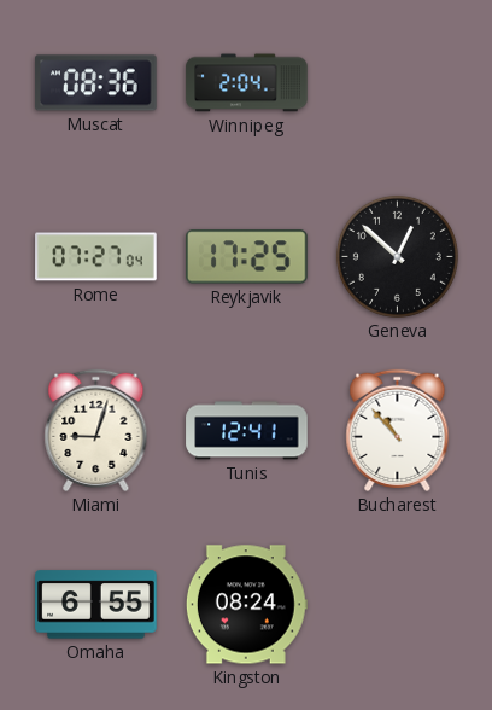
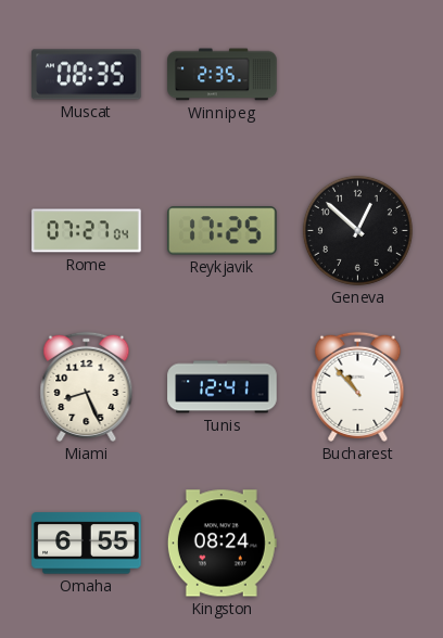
Muscat: 08:36 -> 08:35
Winnipeg: 2:04 -> 2:35
Miami: 9:03 -> 8:26
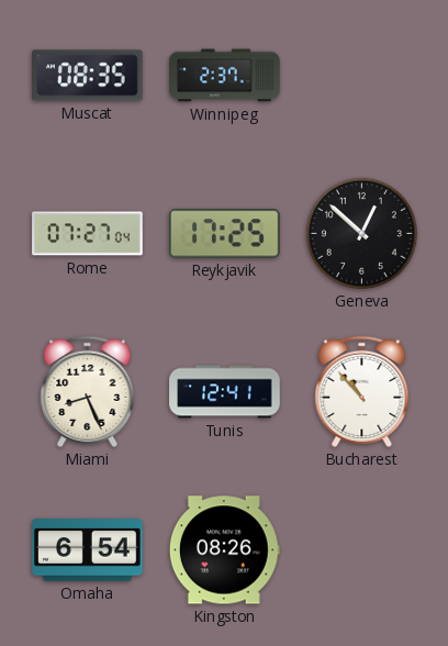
Winnipeg: 2:35 -> 2:37
Omaha: 6:55 -> 6:54
Kingston: 08:24 -> 08:26
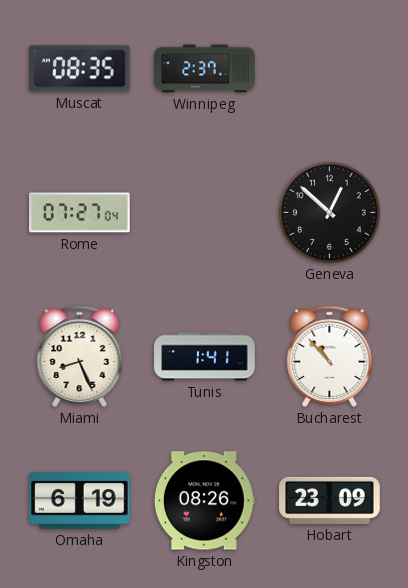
Reykjavik: 17:25 -> none
Tunis: 12:41 -> 1:41
Omaha: 6:54 -> 6:19
Hobart: none -> 23:09
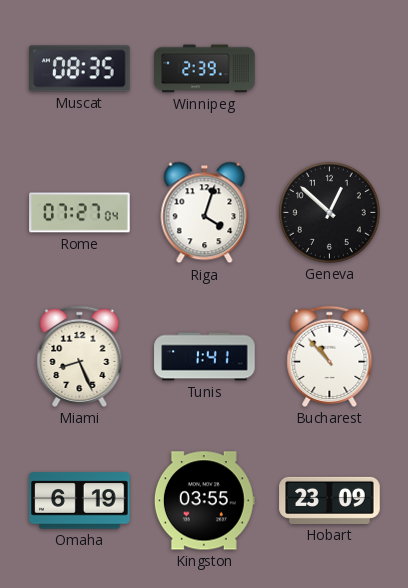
Winnipeg: 2:37 -> 2:39
Riga: none -> 4:03
Kingston: 08:26 -> 03:55
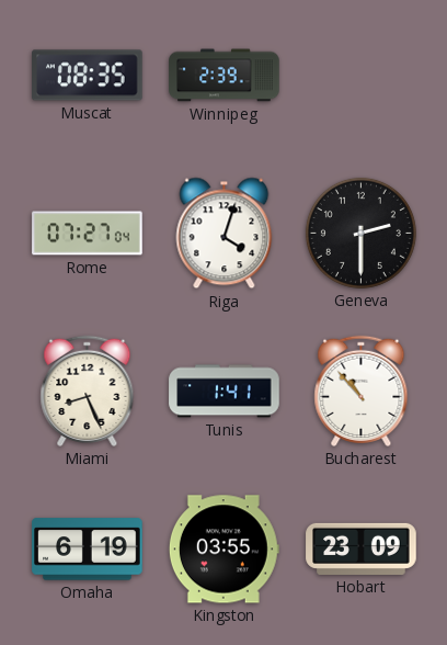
Geneva: 12:52 -> 2:30
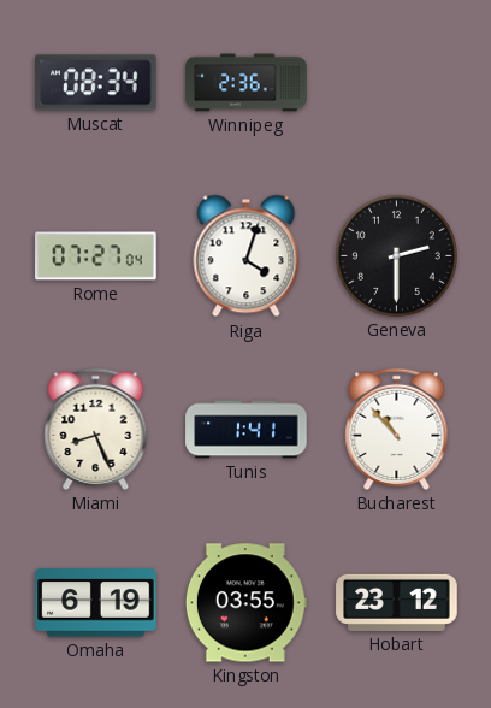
Muscat: 08:35 -> 08:34
Winnipeg: 2:39 -> 2:36
Hobart: 23:09 -> 23:12
